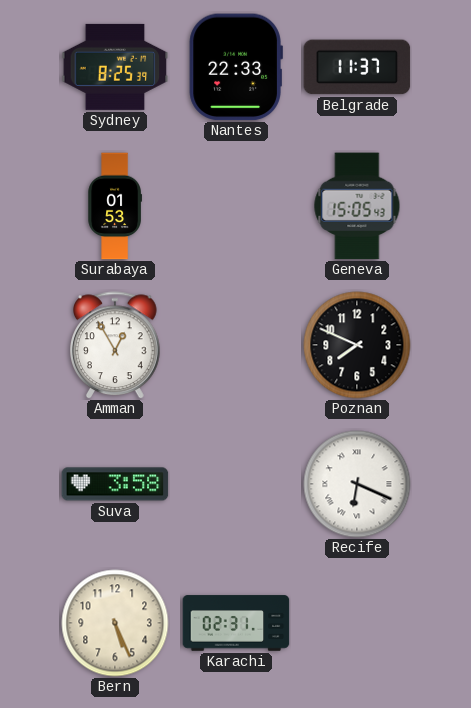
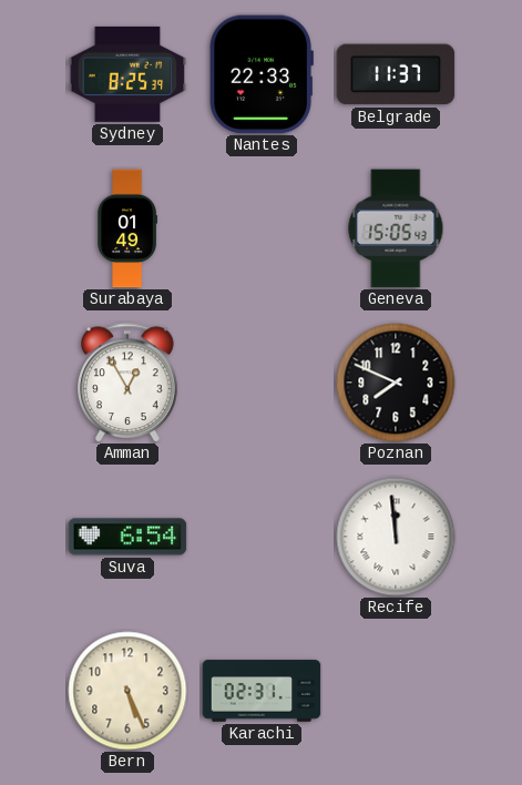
Surabaya: 01:53 -> 01:49
Suva: 3:58 -> 6:54
Recife: 6:19 -> 11:59
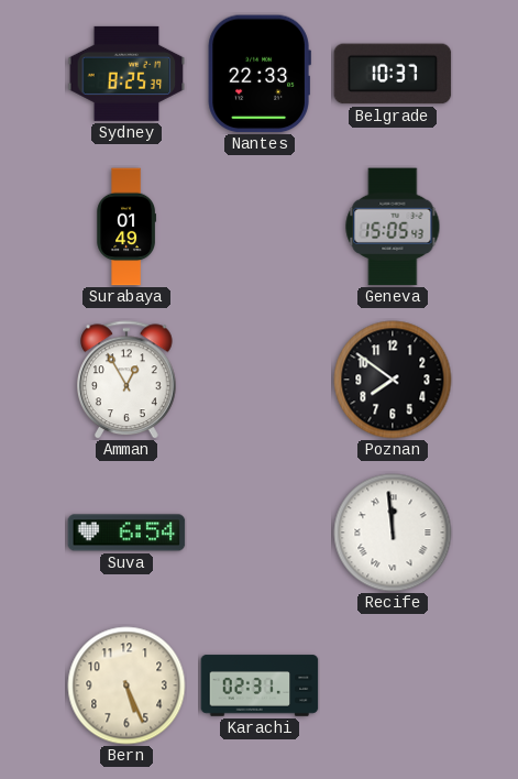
Belgrade: 11:37 -> 10:37
Poznan: 7:49 -> 7:51
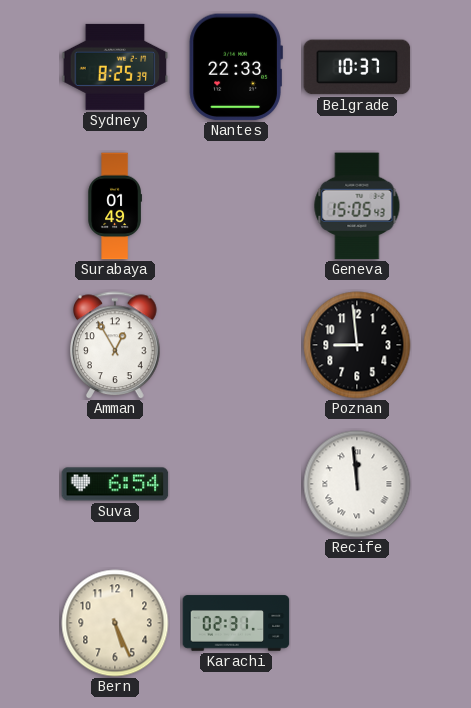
Poznan: 7:51 -> 8:59
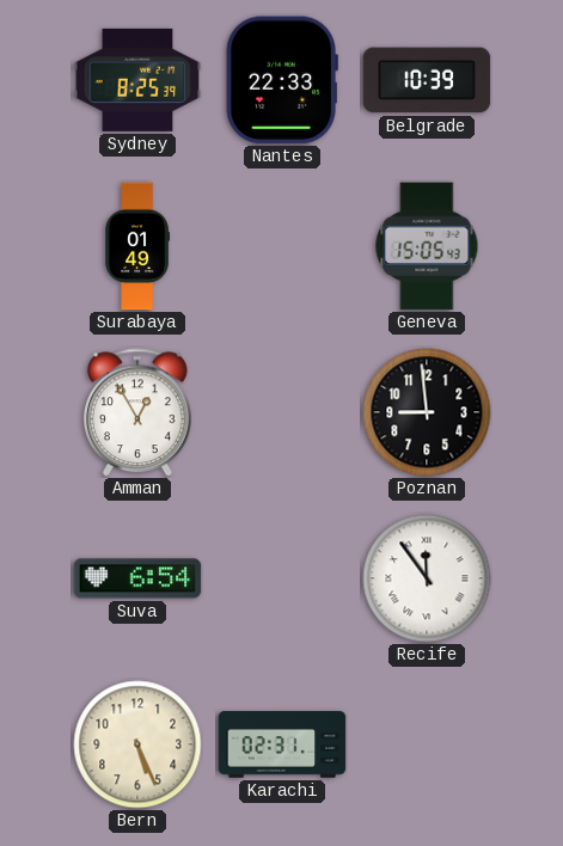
Belgrade: 10:37 -> 10:39
Recife: 11:59 -> 11:54
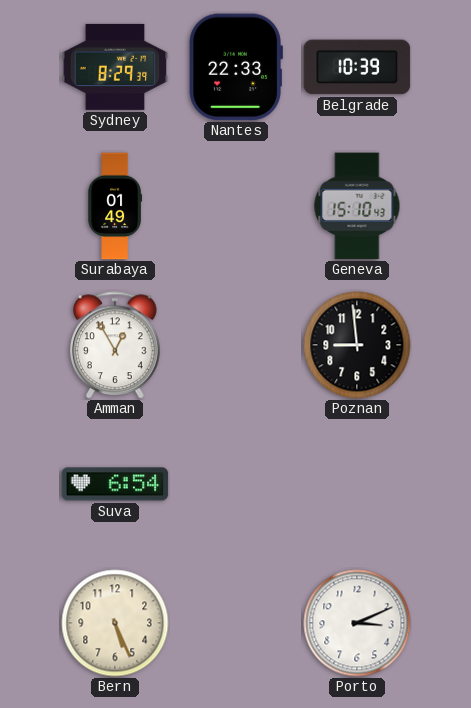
Sydney: 8:25 -> 8:29
Geneva: 15:05 -> 15:10
Recife: 11:54 -> none
Karachi: 02:31 -> none
Porto: none -> 3:11
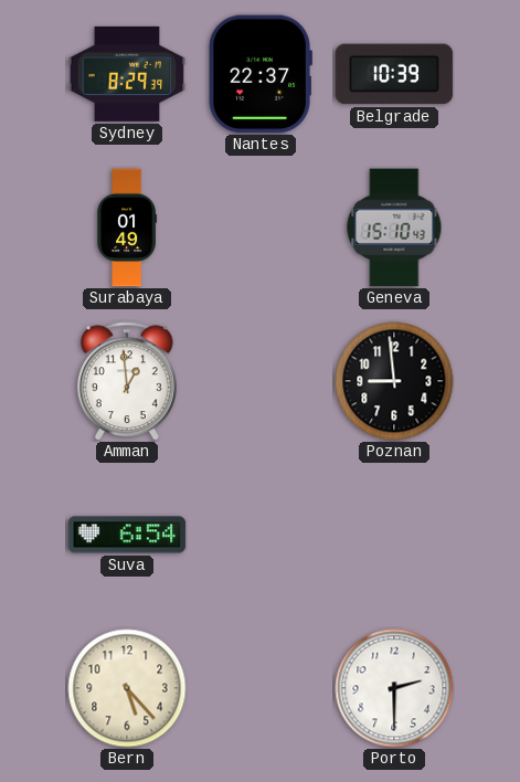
Nantes: 22:33 -> 22:37
Amman: 12:55 -> 12:59
Bern: 5:26 -> 5:23
Porto: 3:11 -> 2:30
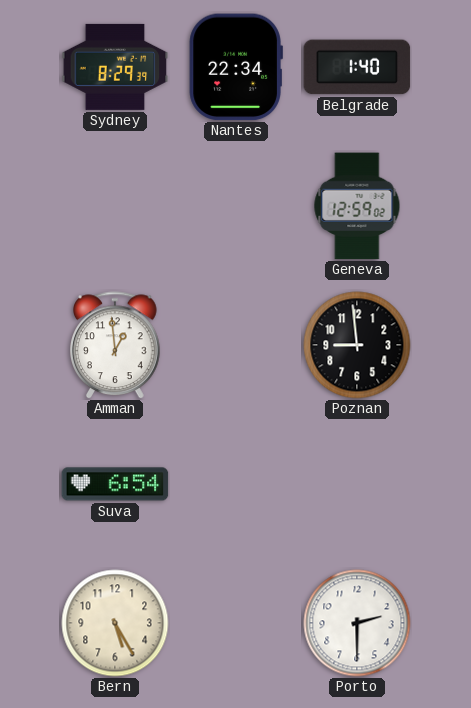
Nantes: 22:37 -> 22:34
Belgrade: 10:39 -> 1:40
Surabaya: 01:49 -> none
Geneva: 15:10 -> 12:59
Bern: 5:23 -> 5:25
